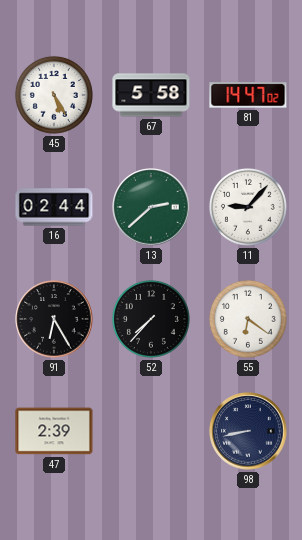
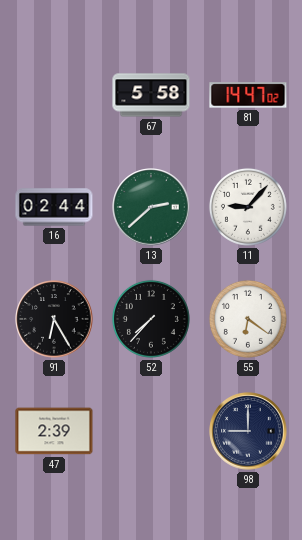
45: 5:25 -> none
98: 8:43 -> 9:00
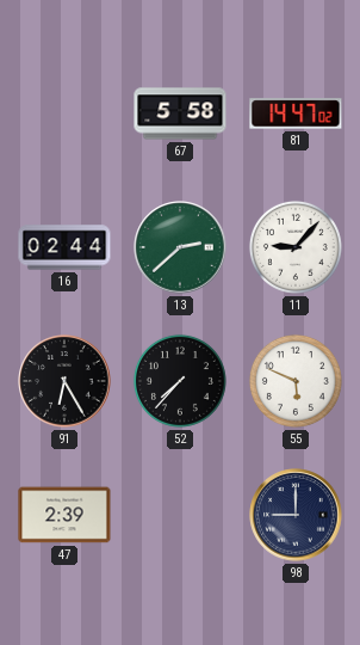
55: 6:21 -> 5:49
